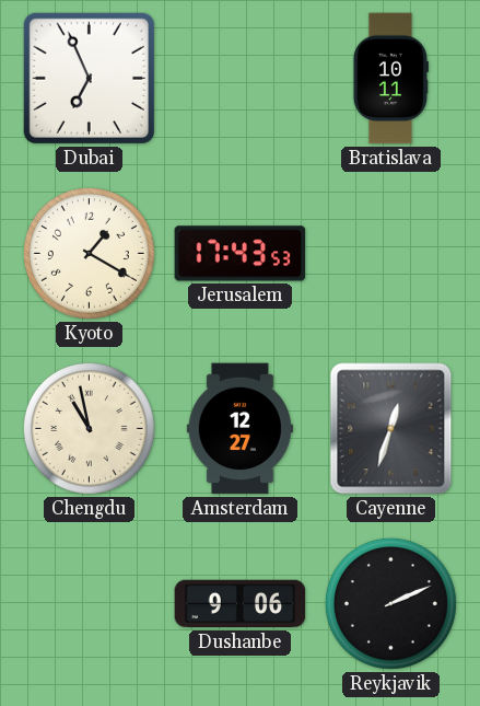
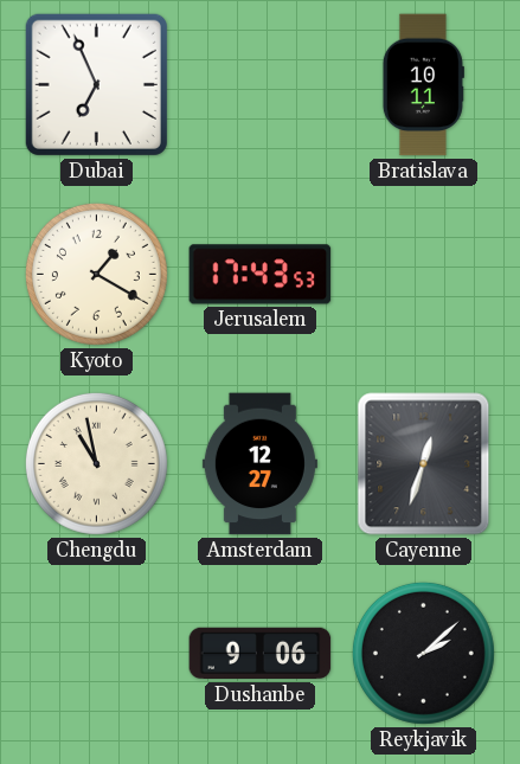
Reykjavik: 2:11 -> 2:08
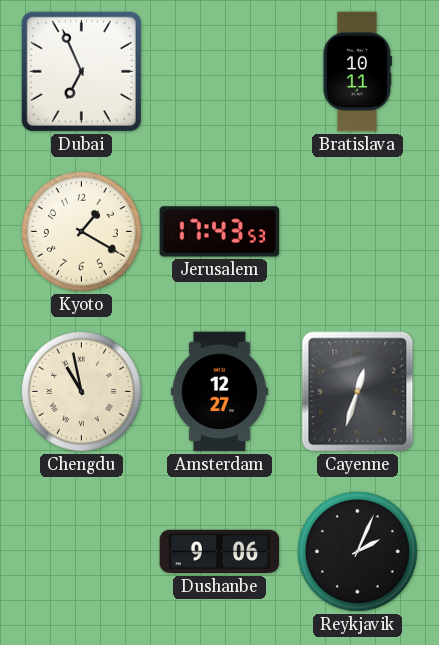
Reykjavik: 2:08 -> 2:04
